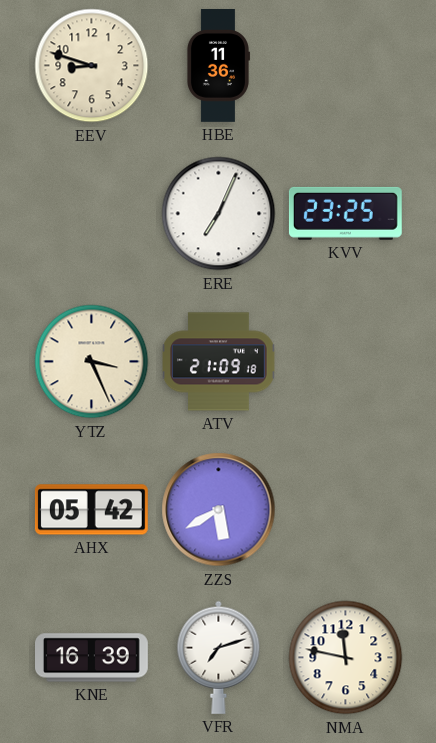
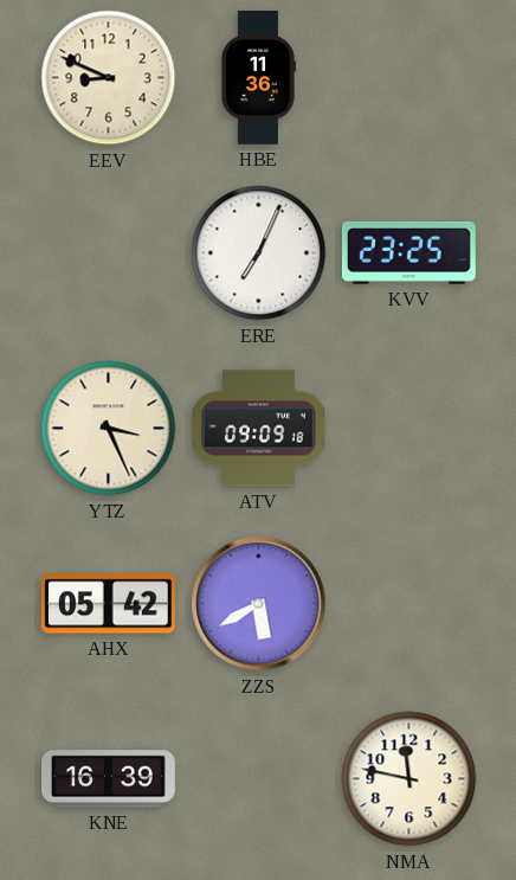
EEV: 8:48 -> 8:49
ATV: 21:09 -> 09:09
VFR: 7:12 -> none
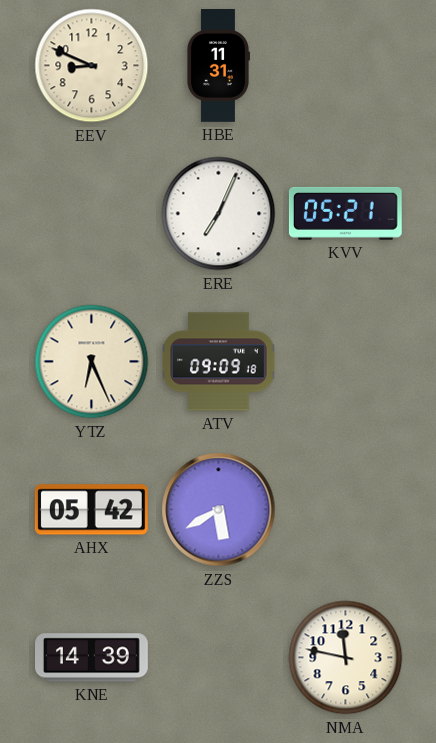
HBE: 11:36 -> 11:31
KVV: 23:25 -> 05:21
YTZ: 3:26 -> 6:26
KNE: 16:39 -> 14:39
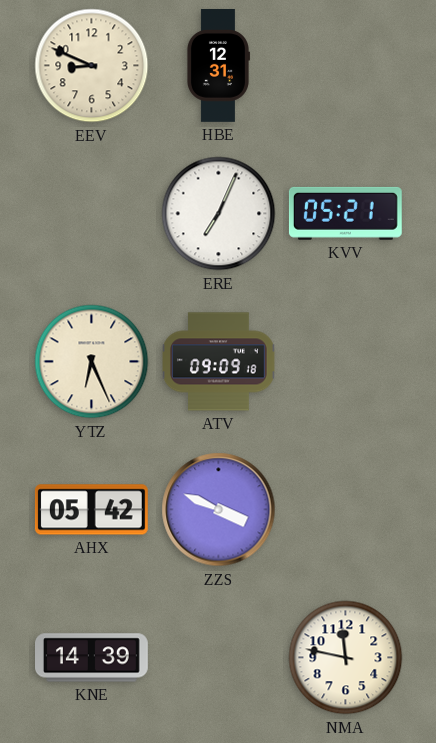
HBE: 11:31 -> 12:31
ZZS: 5:40 -> 3:49
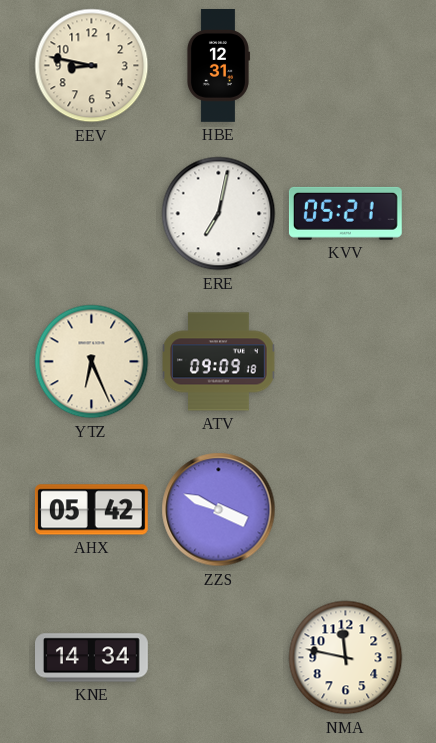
EEV: 8:49 -> 8:47
ERE: 7:04 -> 7:02
KNE: 14:39 -> 14:34
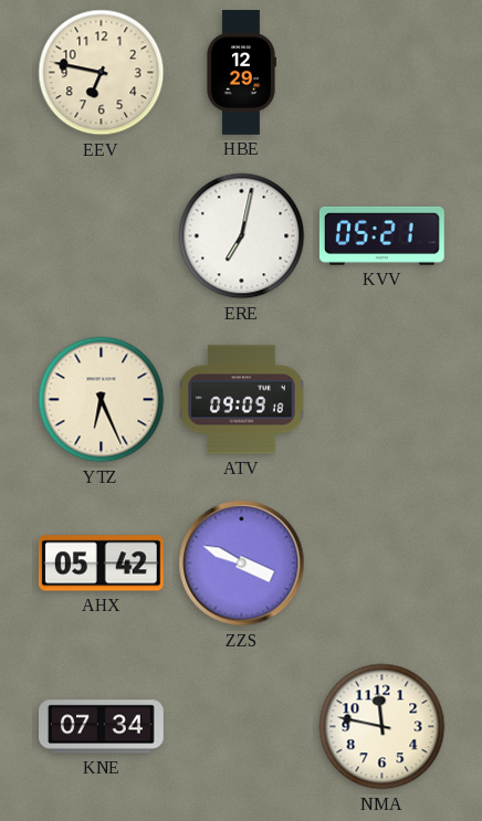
EEV: 8:47 -> 6:47
HBE: 12:31 -> 12:29
KNE: 14:34 -> 07:34
